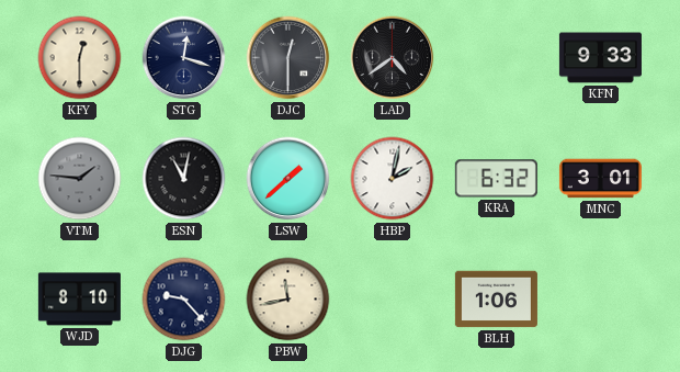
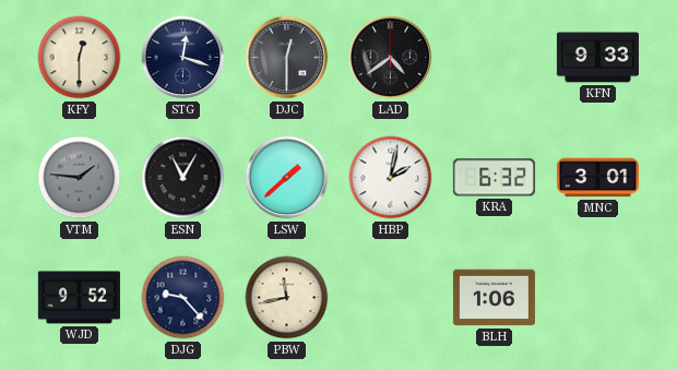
ESN: 11:02 -> 11:05
WJD: 8:10 -> 9:52
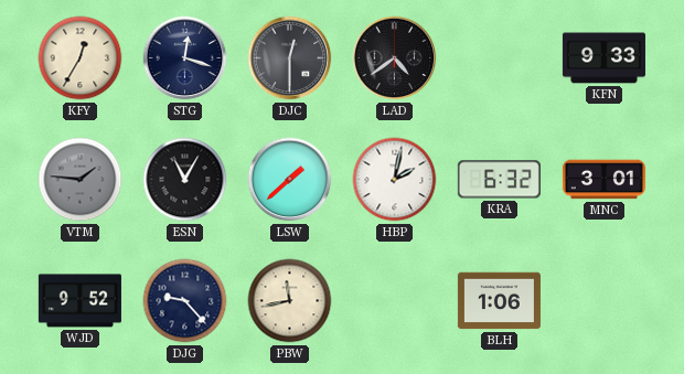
KFY: 12:30 -> 12:35
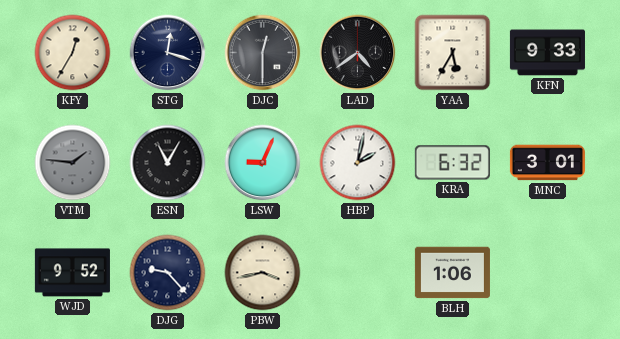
YAA: none -> 5:35
LSW: 1:38 -> 9:04
PBW: 11:43 -> 3:43
